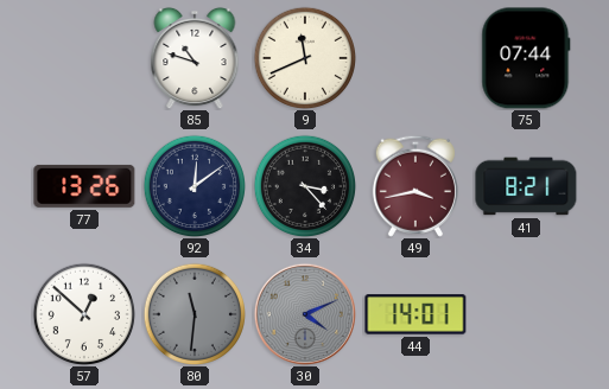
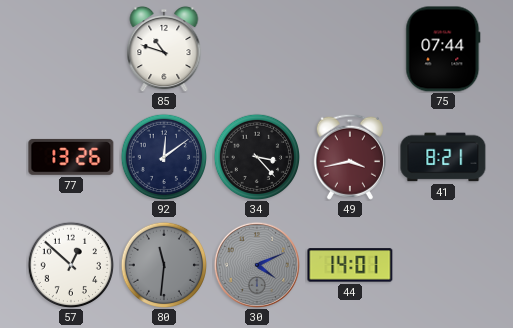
9: 11:41 -> none
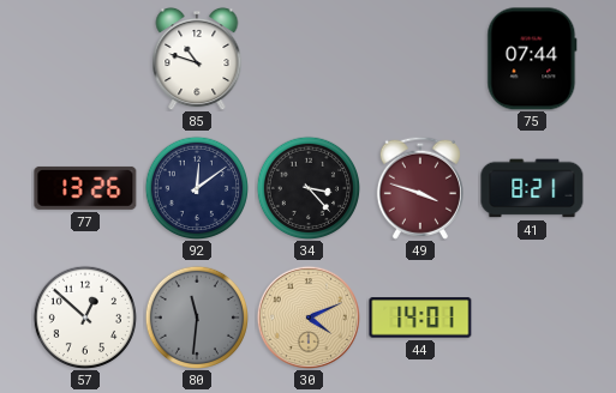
49: 3:43 -> 3:48
30 dial: grey -> champagne
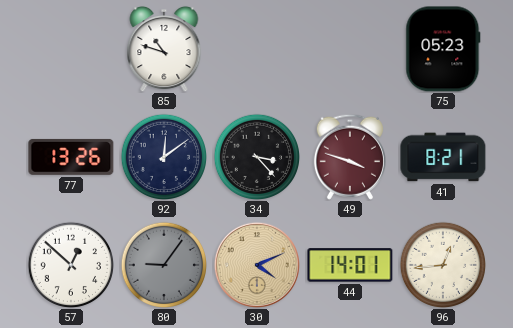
75: 07:44 -> 05:23
80: 11:31 -> 9:06
96: none -> 12:44
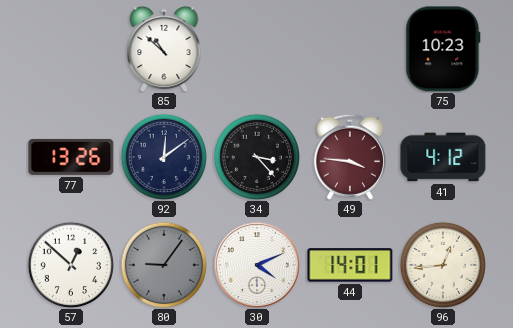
85: 10:48 -> 10:52
75: 05:23 -> 10:23
49: 3:48 -> 3:46
41: 8:21 -> 4:12
30 dial: champagne -> white
